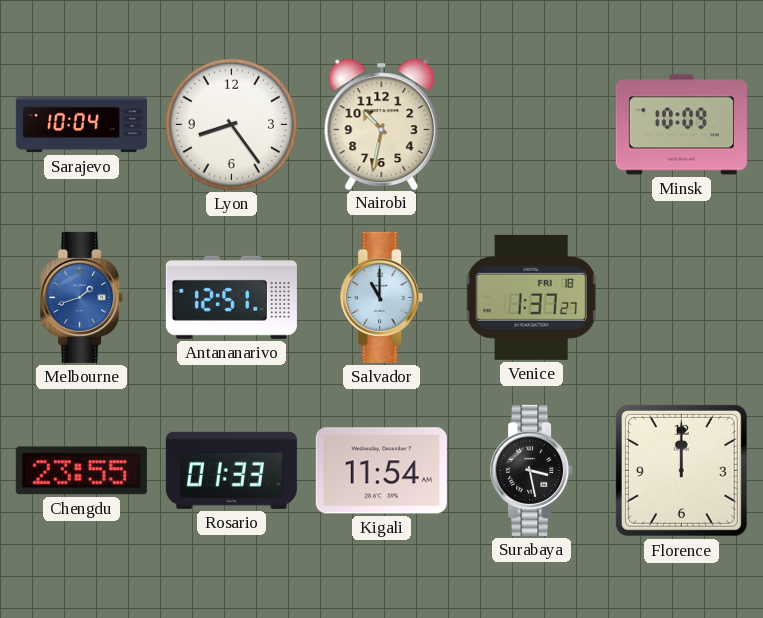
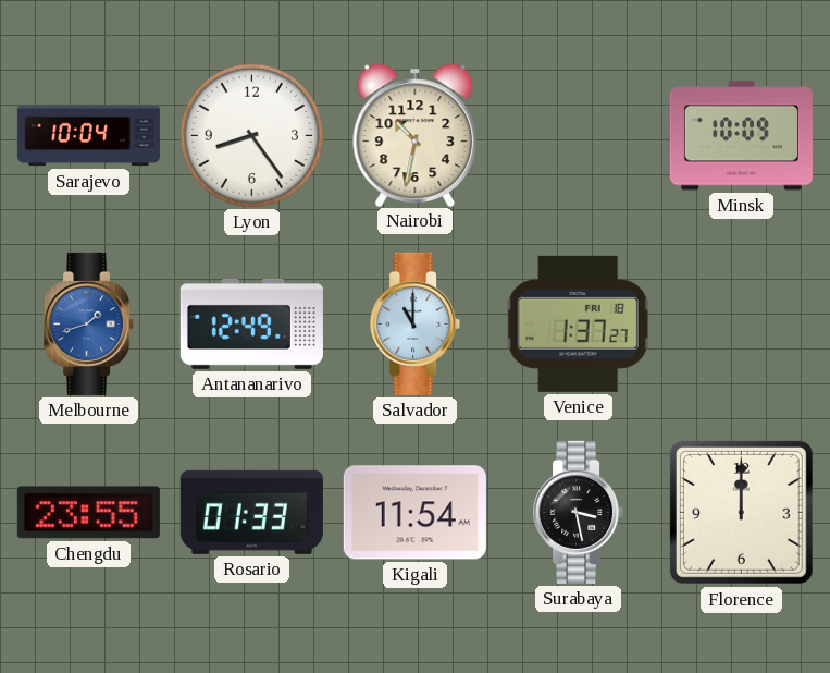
Antananarivo: 12:51 -> 12:49
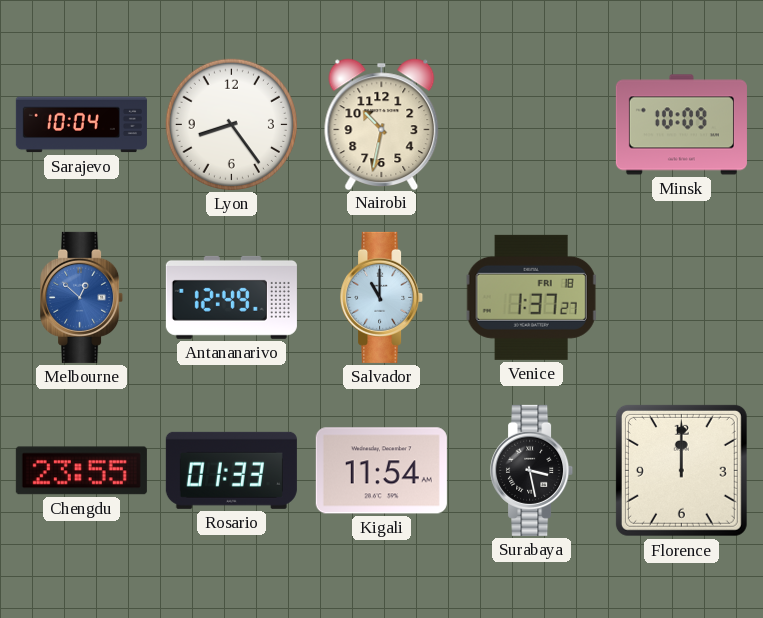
Melbourne: 1:42 -> 12:52
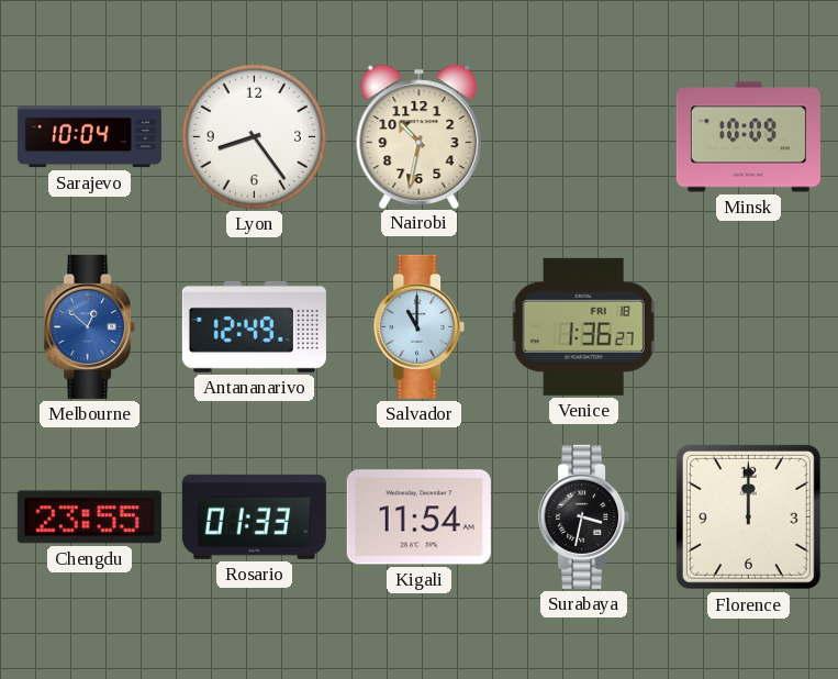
Venice: 1:37 -> 1:36
Surabaya: 3:28 -> 3:32
